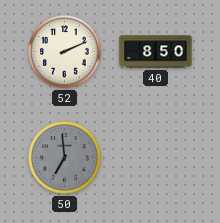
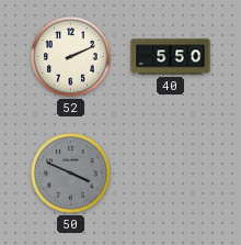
40: 8:50 -> 5:50
50: 6:59 -> 3:49
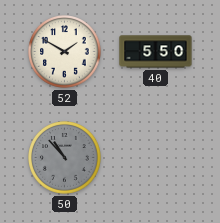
52: 2:11 -> 1:50
50: 3:49 -> 10:53
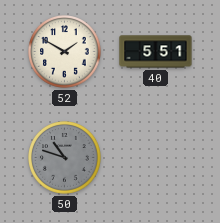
40: 5:50 -> 5:51
50: 10:53 -> 10:48
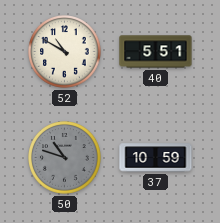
52: 1:50 -> 10:50
37: none -> 10:59
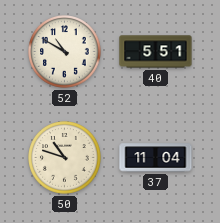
50 dial: grey -> cream
37: 10:59 -> 11:04
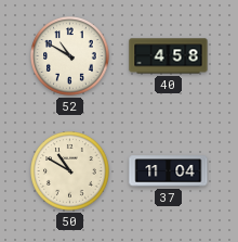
40: 5:51 -> 4:58
50: 10:48 -> 10:50
